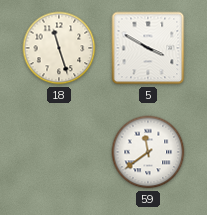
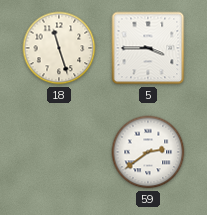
5: 3:50 -> 3:45
59: 11:39 -> 2:39
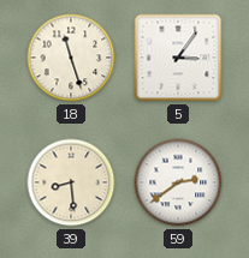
5: 3:45 -> 3:06
39: none -> 8:29
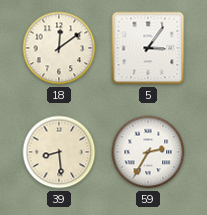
18: 11:27 -> 12:09
59: 2:39 -> 2:35
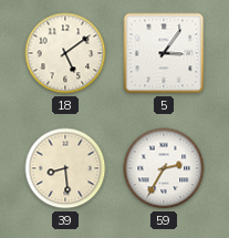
18: 12:09 -> 5:09
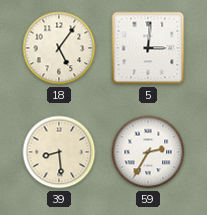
18: 5:09 -> 5:06
5: 3:06 -> 3:01
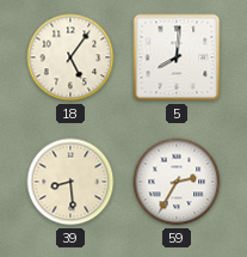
5: 3:01 -> 8:01
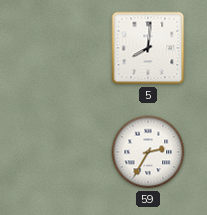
18: 5:06 -> none
39: 8:29 -> none
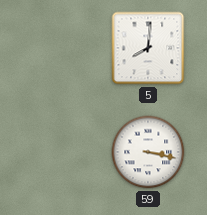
59: 2:35 -> 3:17
